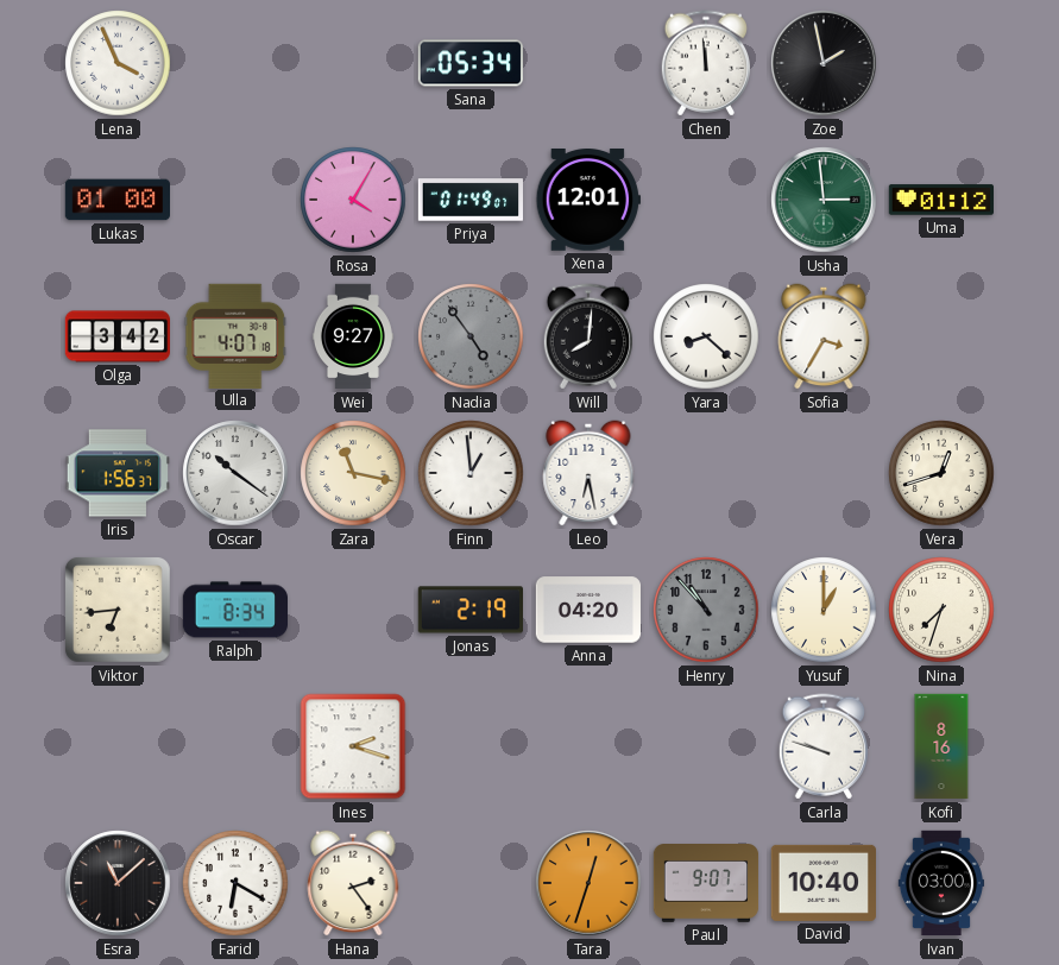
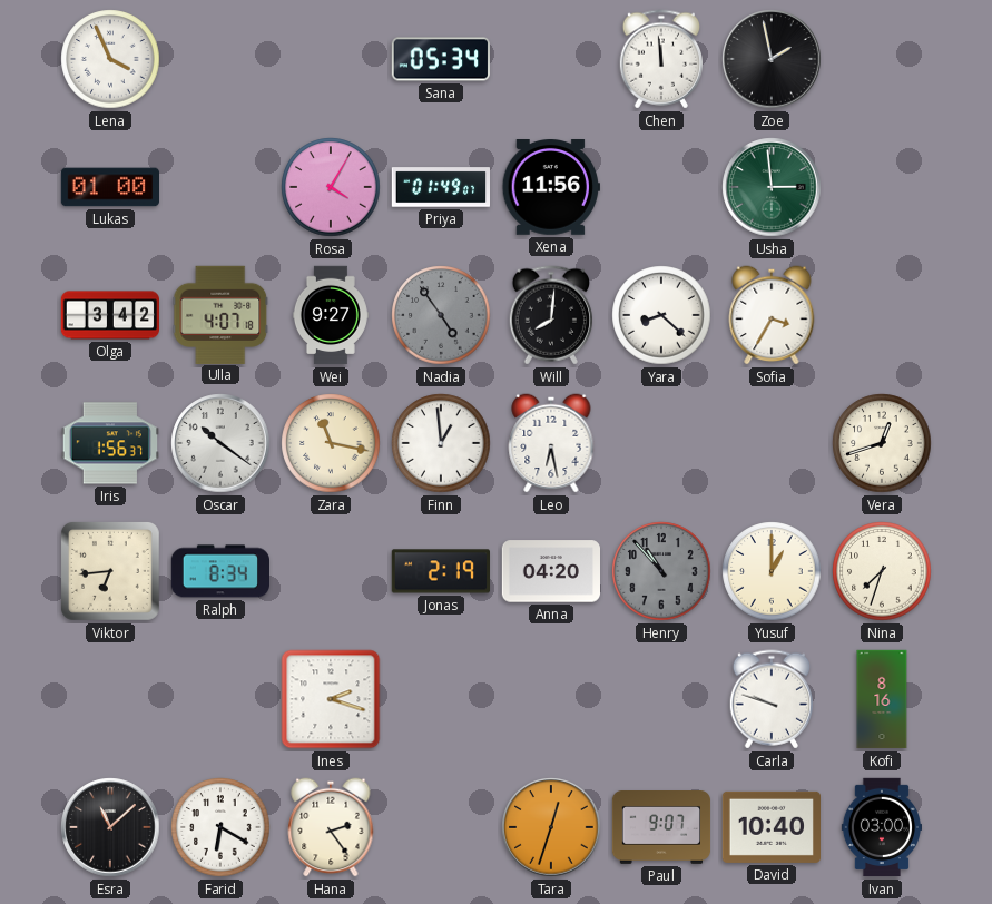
Xena: 12:01 -> 11:56
Uma: 01:12 -> none
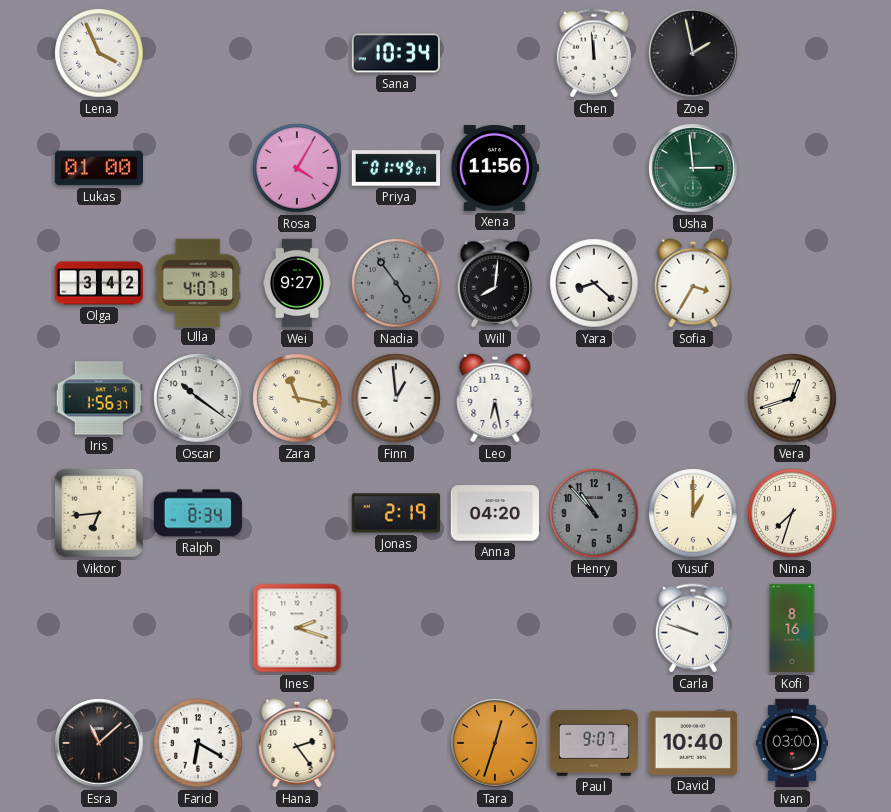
Sana: 05:34 -> 10:34
